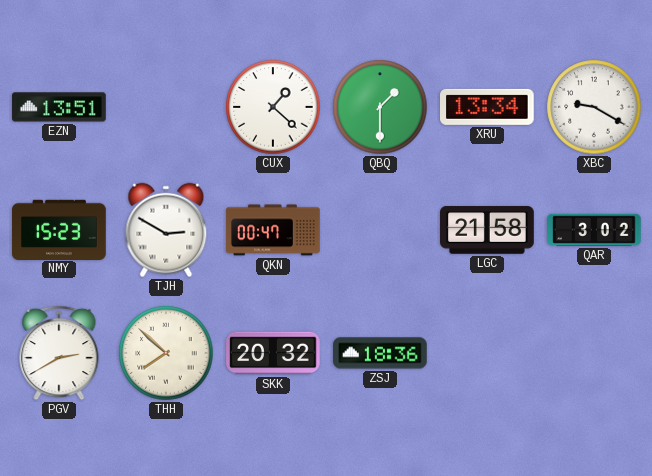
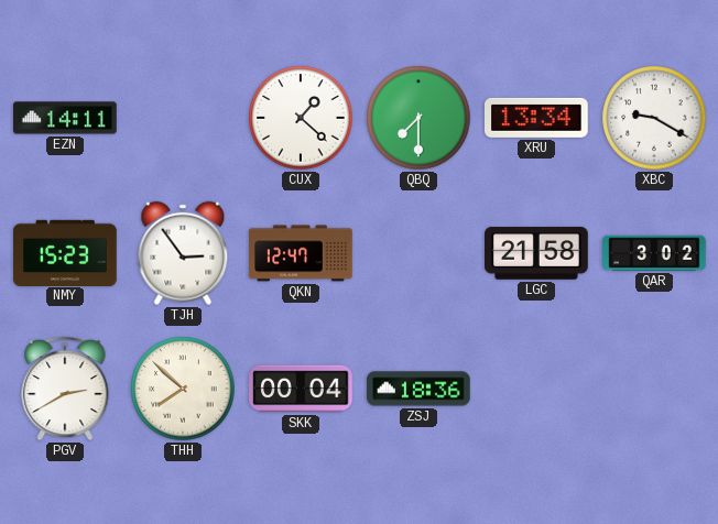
EZN: 13:51 -> 14:11
QBQ: 1:30 -> 7:30
TJH: 2:50 -> 2:54
QKN: 00:47 -> 12:47
SKK: 20:32 -> 00:04
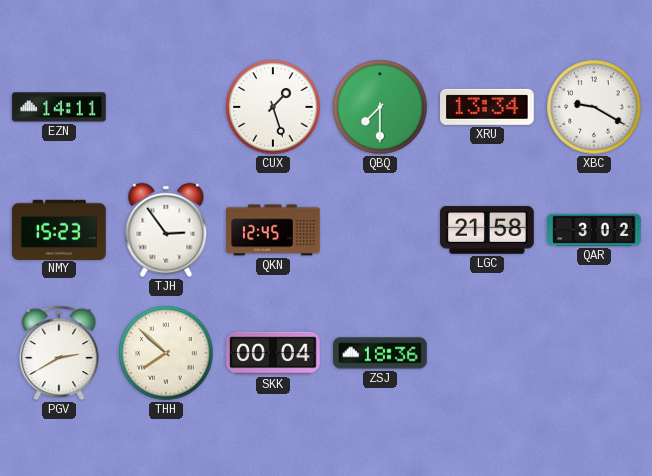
CUX: 1:22 -> 1:27
QKN: 12:47 -> 12:45
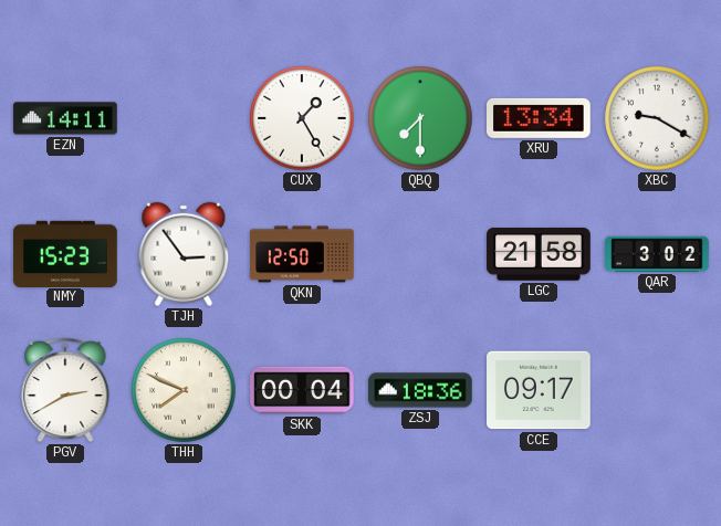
CUX: 1:27 -> 1:25
QKN: 12:45 -> 12:50
THH: 7:52 -> 7:49
CCE: none -> 09:17
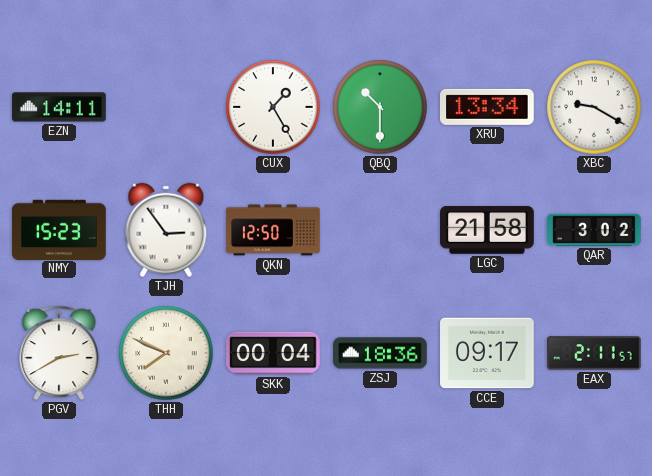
QBQ: 7:30 -> 10:30
EAX: none -> 2:11
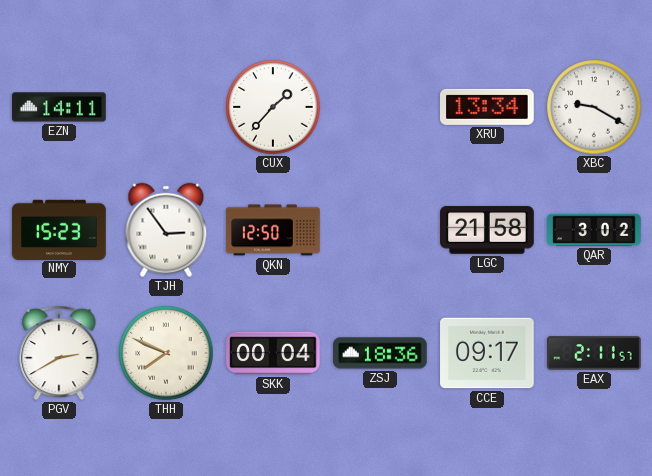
CUX: 1:25 -> 1:37
QBQ: 10:30 -> none
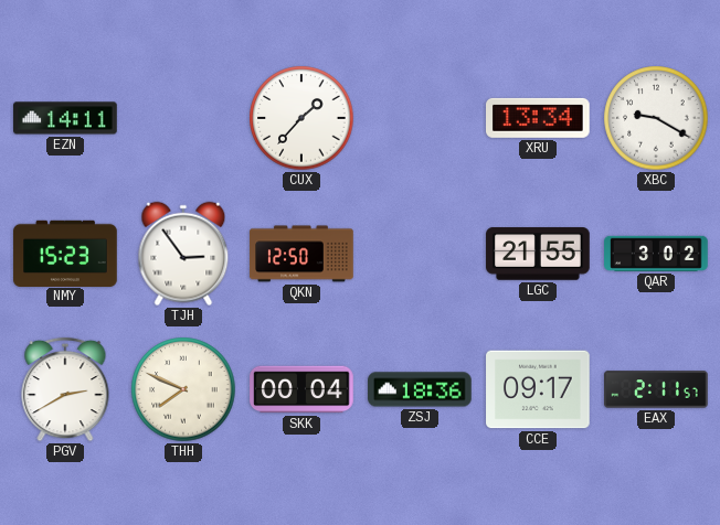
LGC: 21:58 -> 21:55
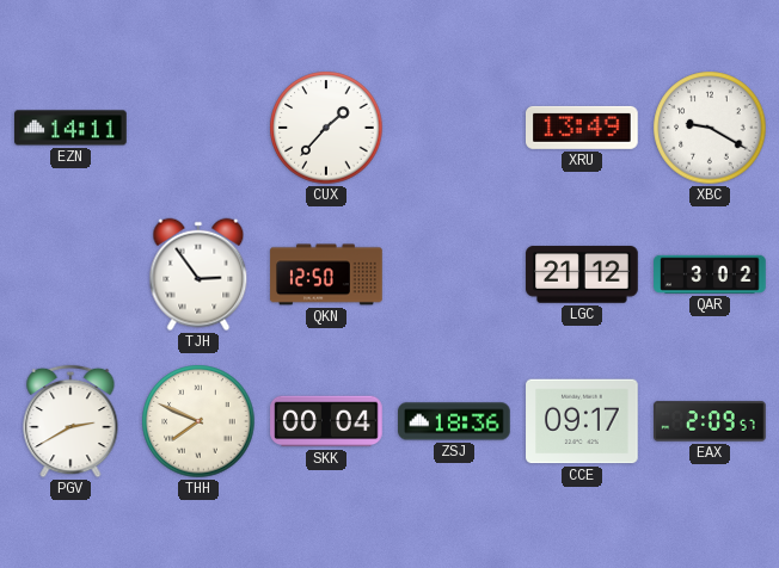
XRU: 13:34 -> 13:49
NMY: 15:23 -> none
LGC: 21:55 -> 21:12
EAX: 2:11 -> 2:09
